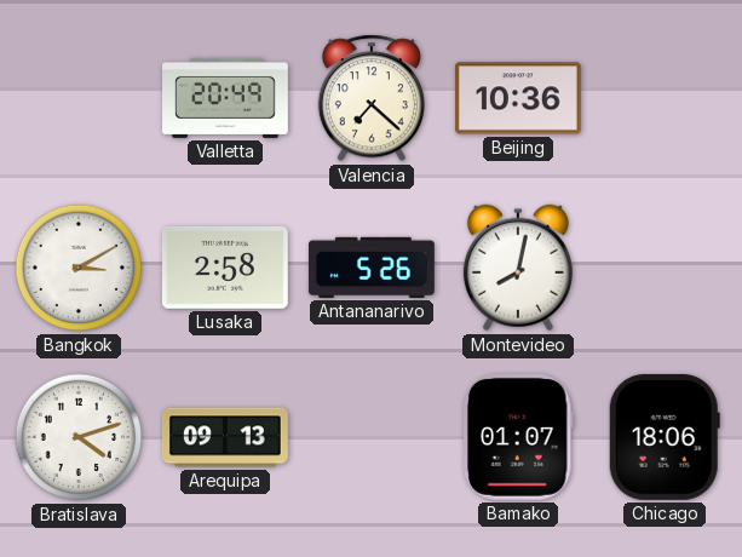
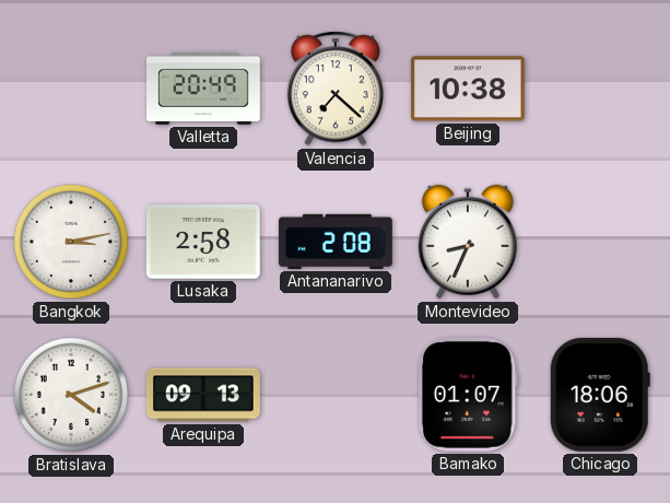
Beijing: 10:36 -> 10:38
Bangkok: 3:10 -> 3:13
Antananarivo: 5:26 -> 2:08
Montevideo: 8:02 -> 8:34
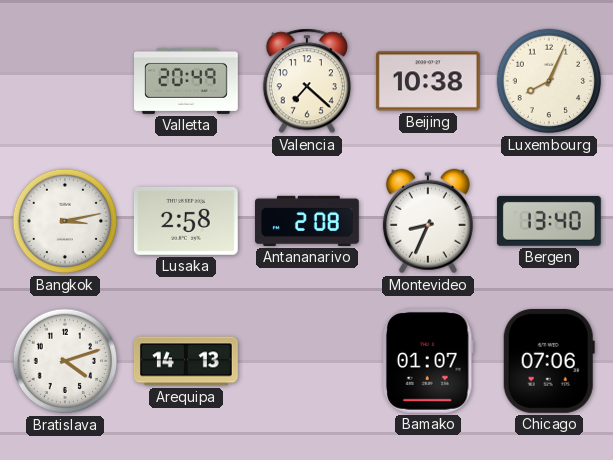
Luxembourg: none -> 8:04
Bergen: none -> 13:40
Arequipa: 09:13 -> 14:13
Chicago: 18:06 -> 07:06
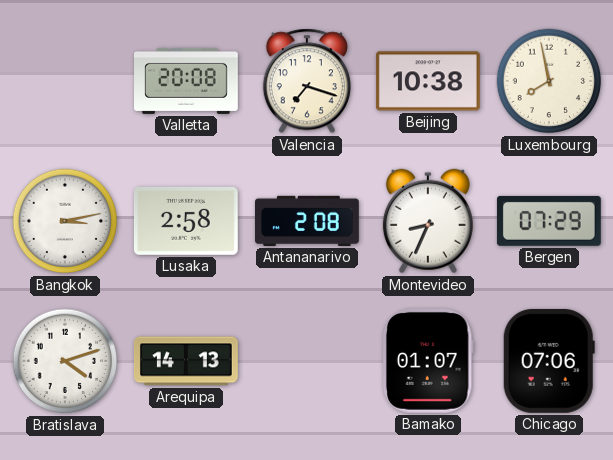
Valletta: 20:49 -> 20:08
Valencia: 7:22 -> 7:18
Luxembourg: 8:04 -> 7:58
Bergen: 13:40 -> 07:29
